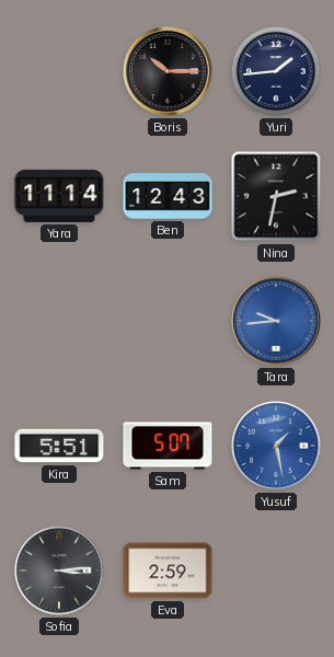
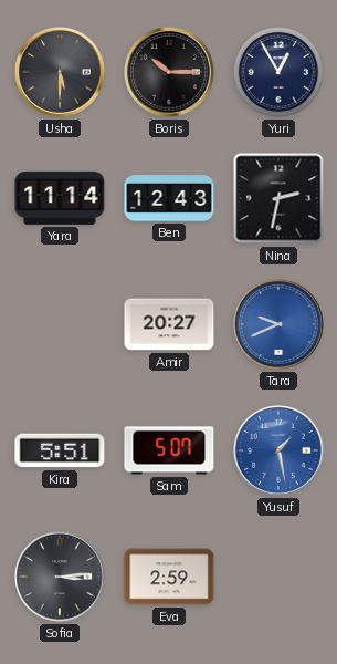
Usha: none -> 5:30
Yuri: 1:44 -> 12:55
Amir: none -> 20:27
Tara: 9:44 -> 9:41
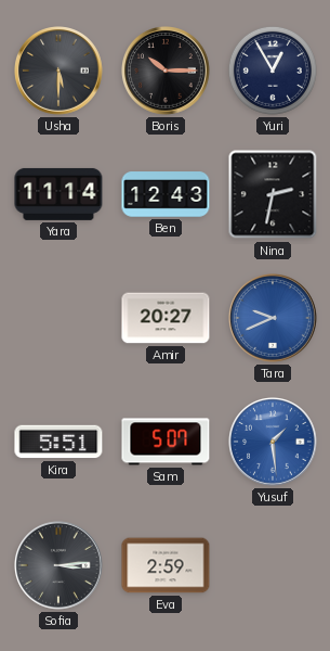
Yusuf: 1:28 -> 1:29
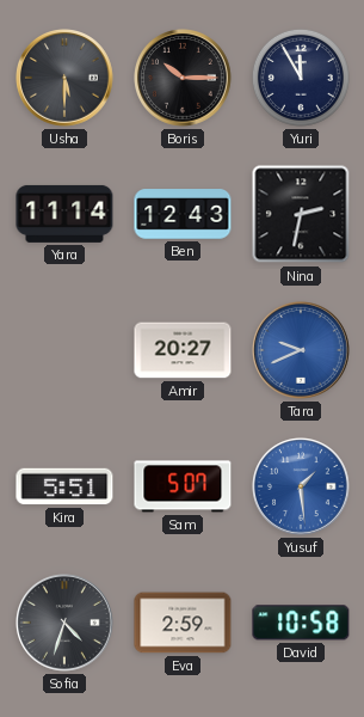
Yuri: 12:55 -> 11:55
Sofia: 3:14 -> 4:33
David: none -> 10:58
